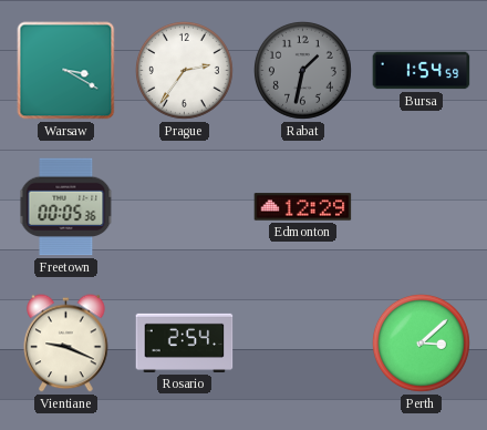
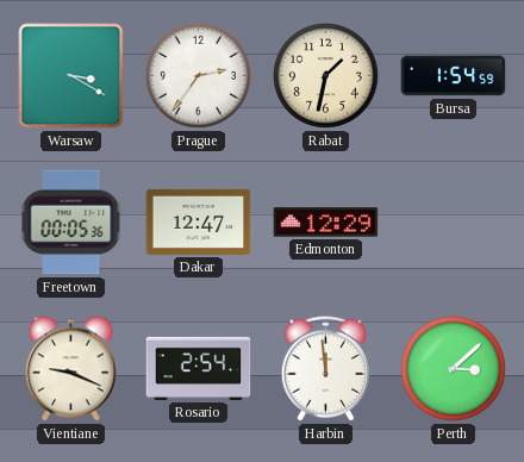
Rabat dial: grey -> cream
Dakar: none -> 12:47
Harbin: none -> 11:59
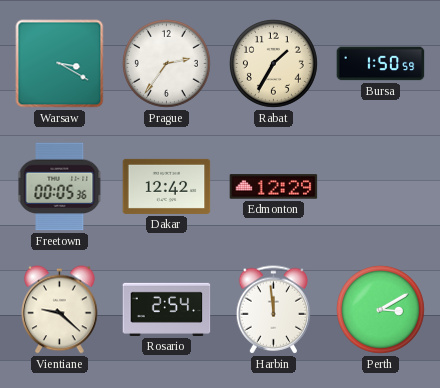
Rabat: 1:32 -> 1:35
Bursa: 1:54 -> 1:50
Dakar: 12:47 -> 12:42
Vientiane: 9:19 -> 9:22
Perth: 3:08 -> 3:10
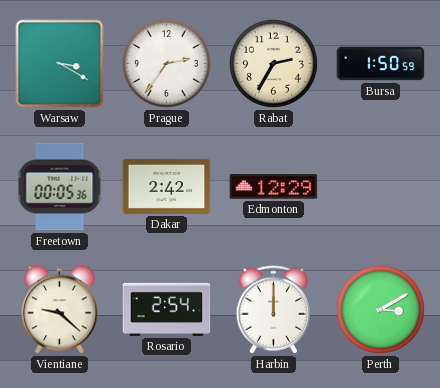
Rabat: 1:35 -> 2:35
Dakar: 12:42 -> 2:42
Harbin: 11:59 -> 12:00
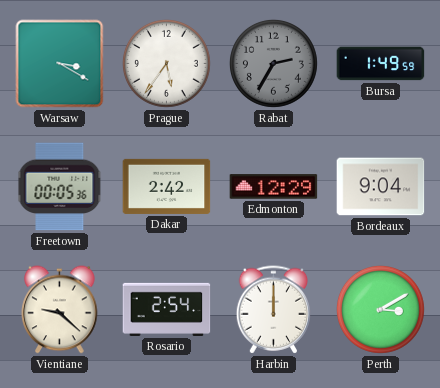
Prague: 2:36 -> 5:36
Rabat dial: cream -> grey
Bursa: 1:50 -> 1:49
Bordeaux: none -> 9:04
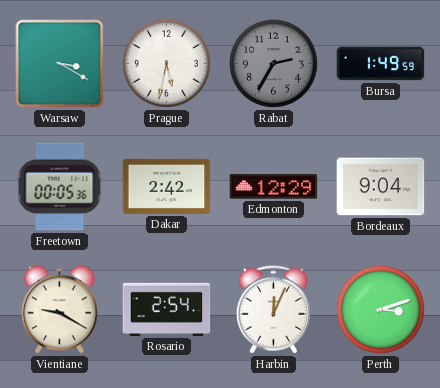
Prague: 5:36 -> 5:32
Vientiane: 9:22 -> 9:20
Harbin: 12:00 -> 12:04
Perth: 3:10 -> 3:12
